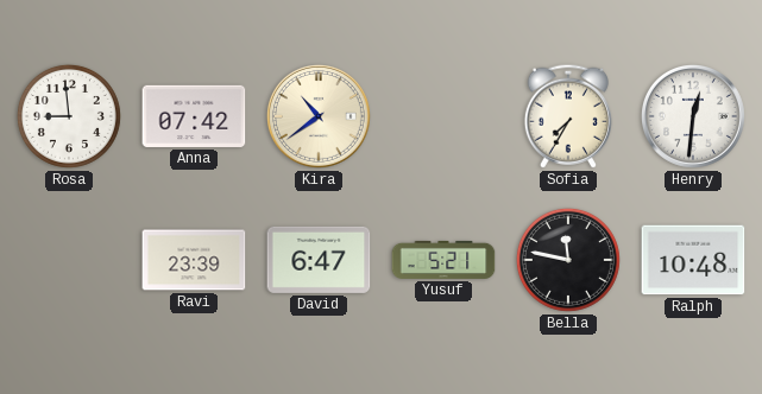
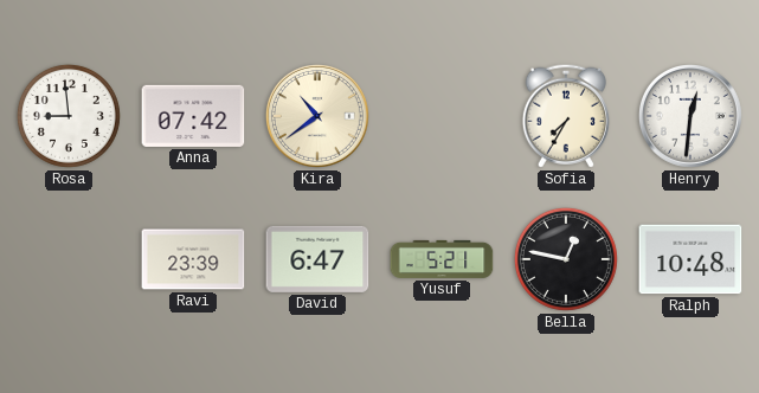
Bella: 11:47 -> 12:47
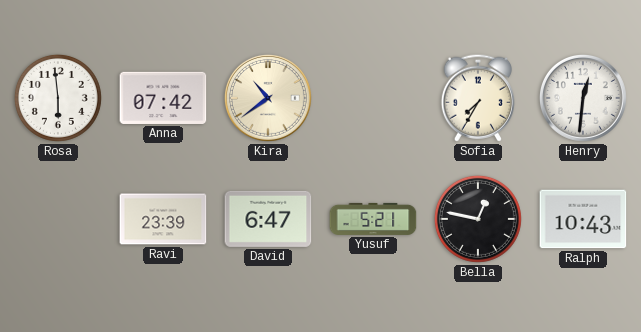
Rosa: 8:59 -> 5:59
Ralph: 10:48 -> 10:43
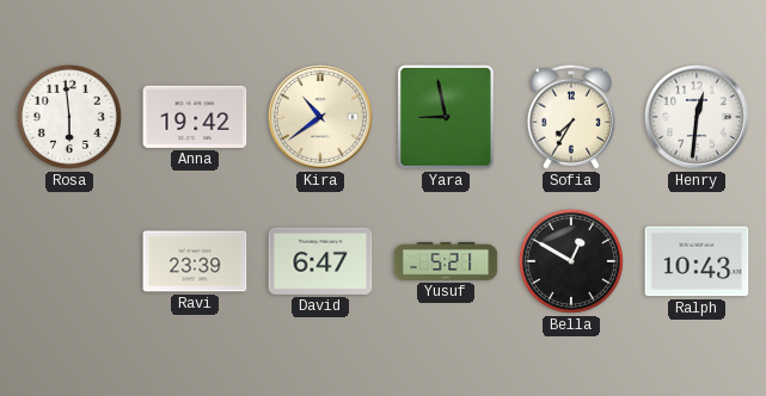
Anna: 07:42 -> 19:42
Yara: none -> 8:58
Bella: 12:47 -> 12:50
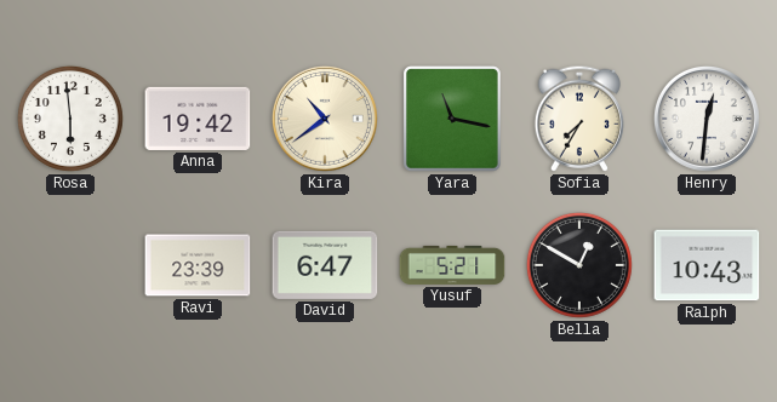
Yara: 8:58 -> 11:17
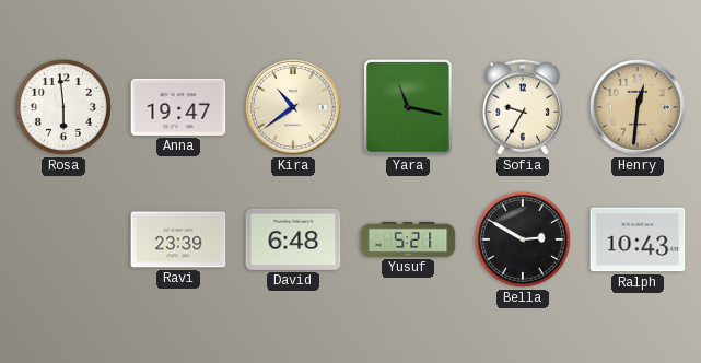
Anna: 19:42 -> 19:47
Sofia: 7:35 -> 9:35
Henry dial: white -> champagne
David: 6:47 -> 6:48
Bella: 12:50 -> 2:50
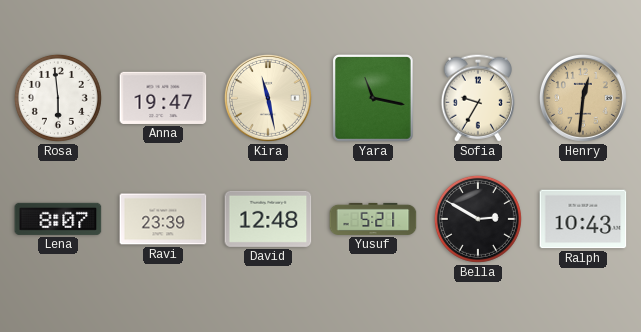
Kira: 10:39 -> 11:28
Lena: none -> 8:07
David: 6:48 -> 12:48
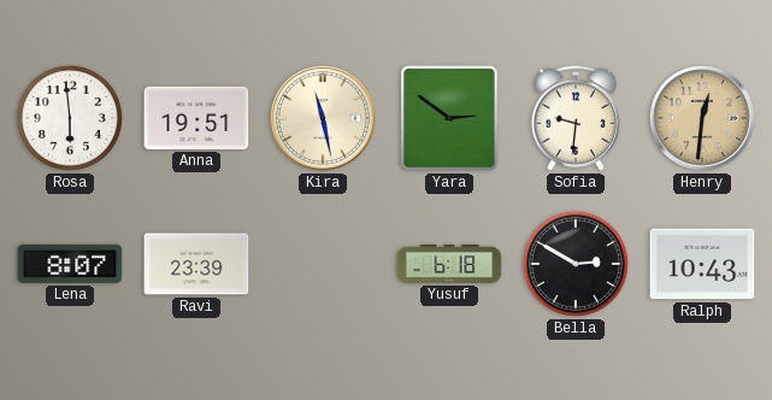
Anna: 19:47 -> 19:51
Yara: 11:17 -> 2:51
Sofia: 9:35 -> 9:31
David: 12:48 -> none
Yusuf: 5:21 -> 6:18
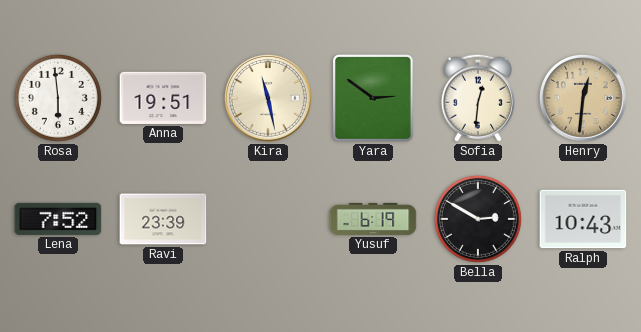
Sofia: 9:31 -> 12:31
Lena: 8:07 -> 7:52
Yusuf: 6:18 -> 6:19
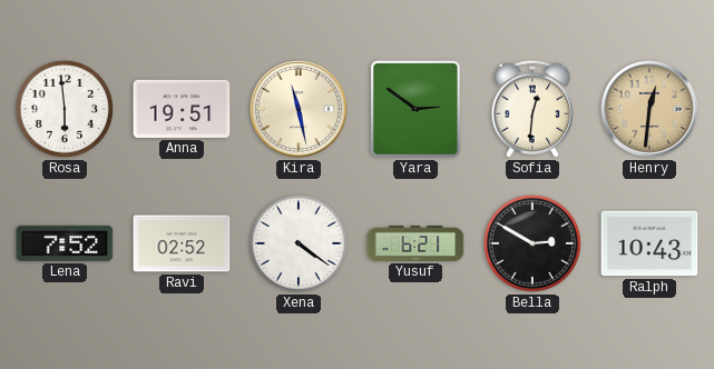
Ravi: 23:39 -> 02:52
Xena: none -> 4:21
Yusuf: 6:19 -> 6:21
